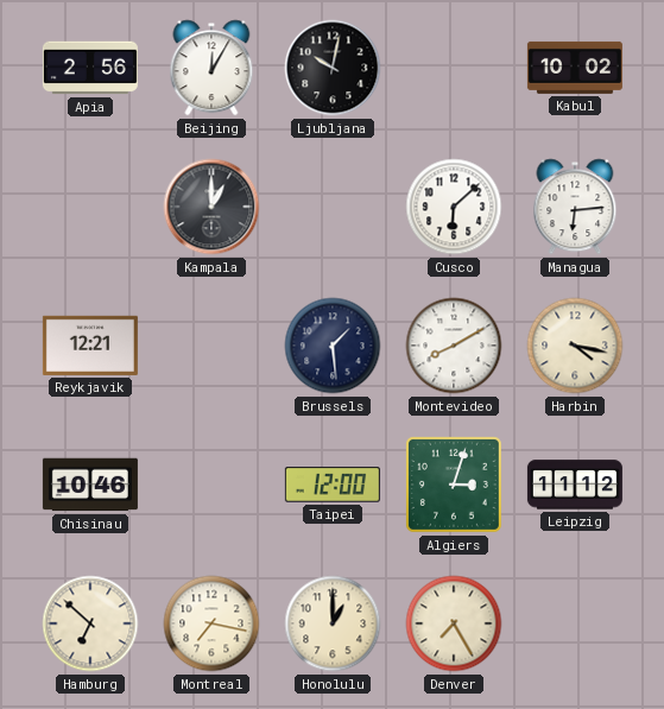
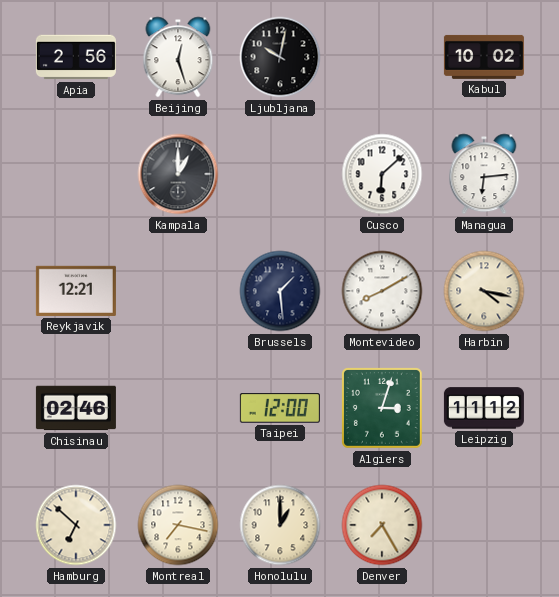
Beijing: 12:05 -> 12:27
Chisinau: 10:46 -> 02:46
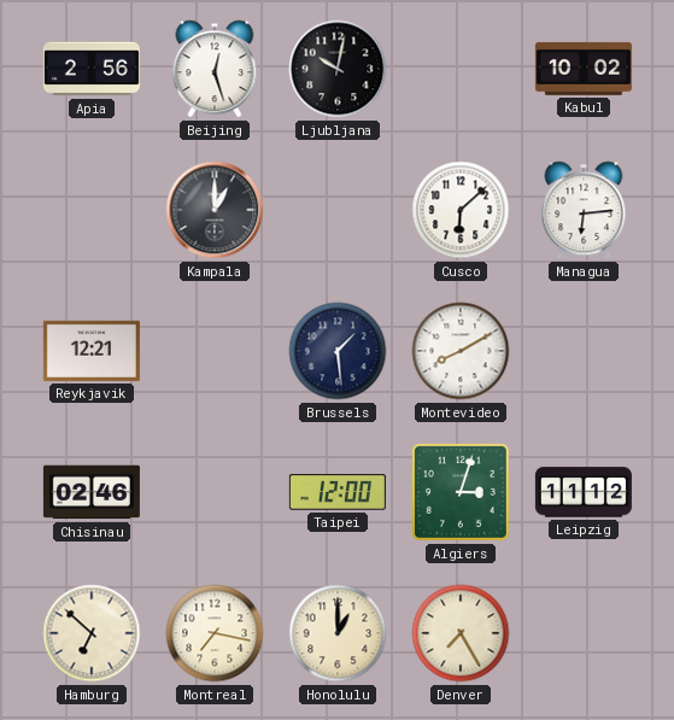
Harbin: 4:17 -> none
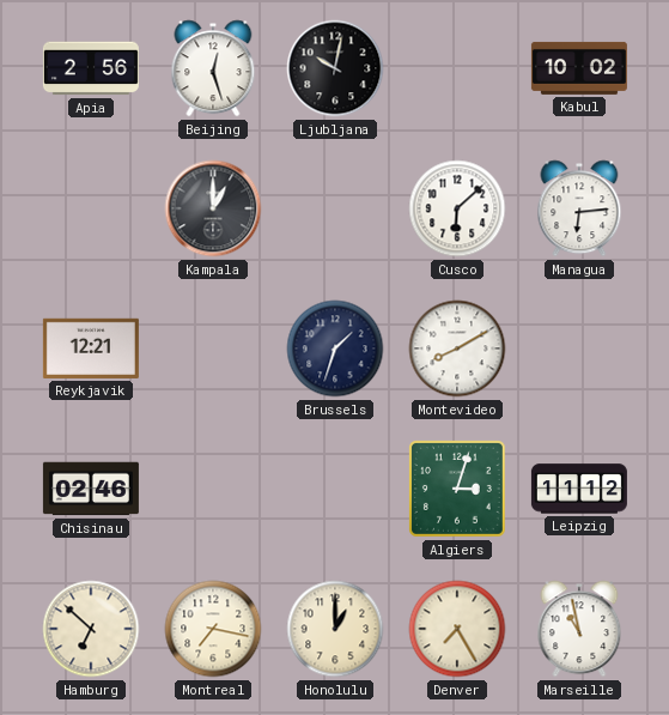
Brussels: 1:29 -> 1:33
Taipei: 12:00 -> none
Marseille: none -> 10:58
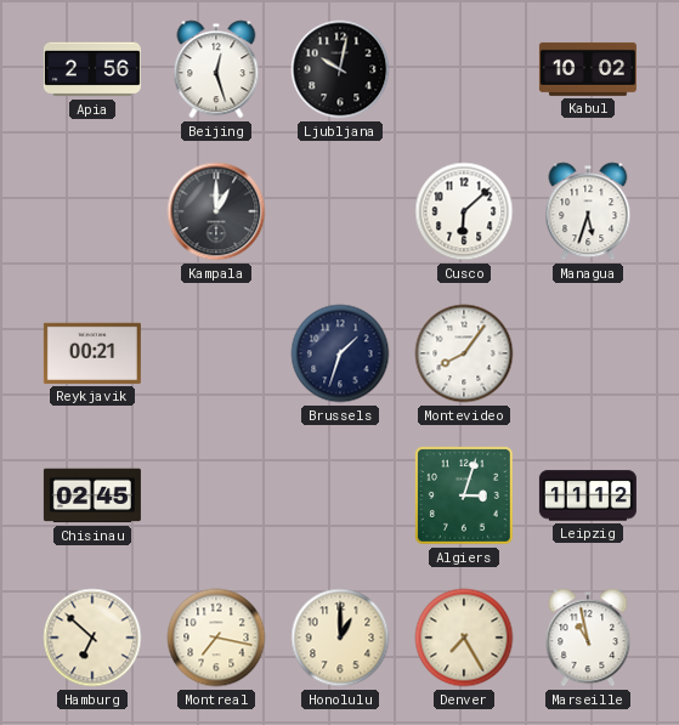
Managua: 6:14 -> 5:33
Reykjavik: 12:21 -> 00:21
Montevideo: 8:10 -> 8:06
Chisinau: 02:46 -> 02:45
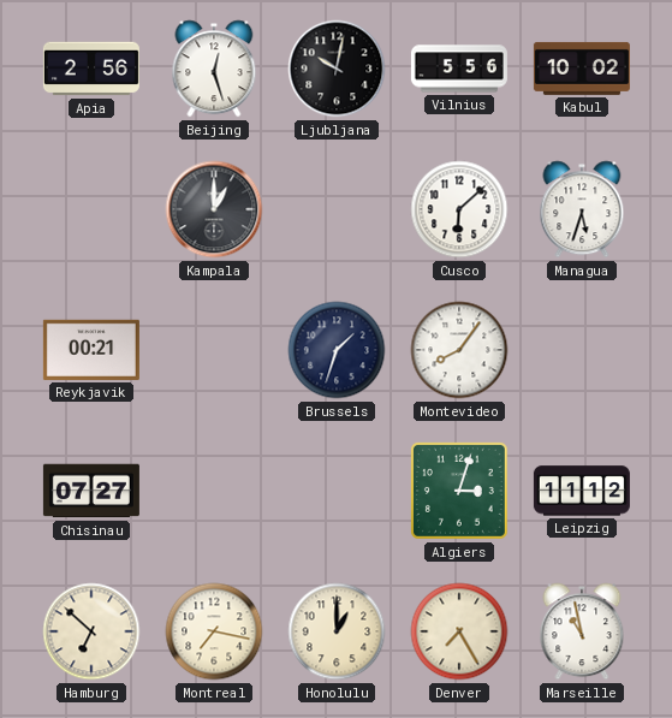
Vilnius: none -> 5:56
Chisinau: 02:45 -> 07:27
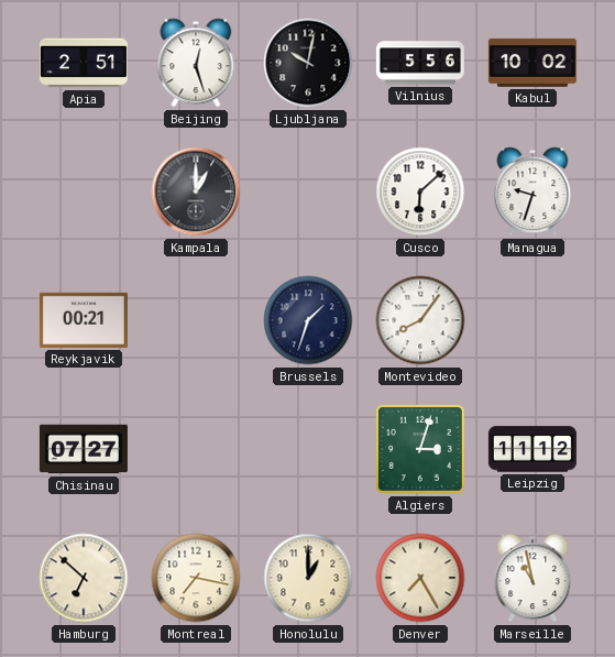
Apia: 2:56 -> 2:51
Managua: 5:33 -> 9:33
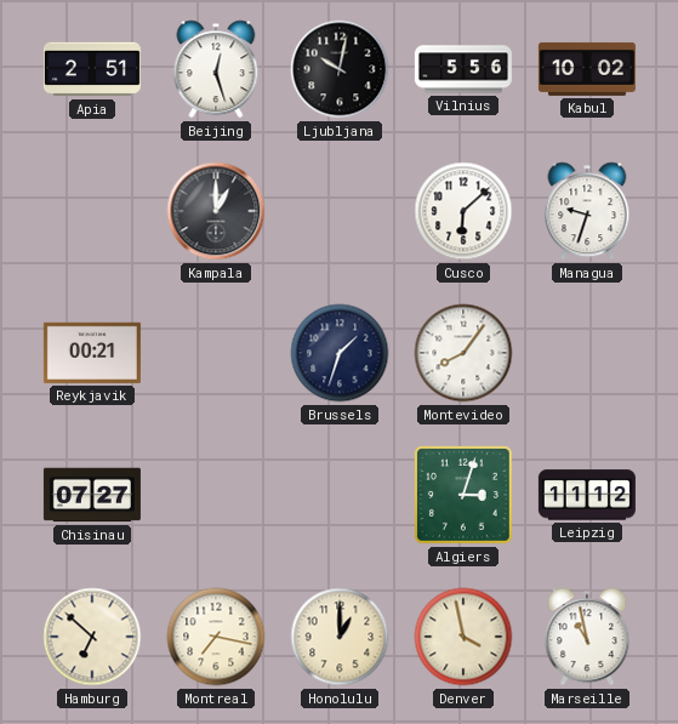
Denver: 7:25 -> 3:58
